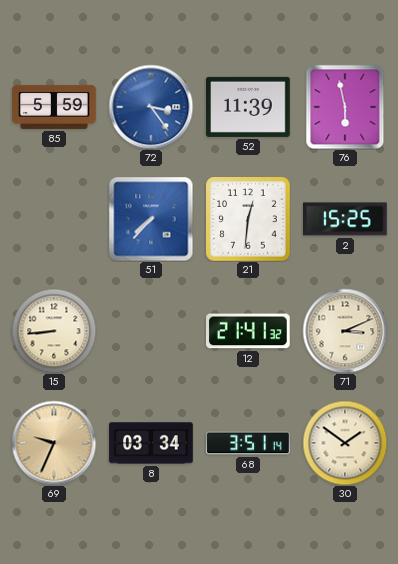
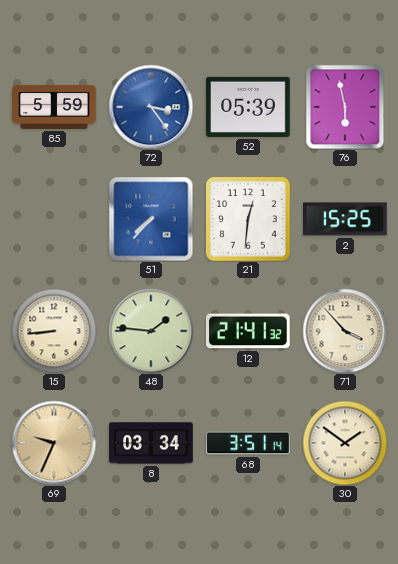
52: 11:39 -> 05:39
48: none -> 1:46
71: 3:11 -> 3:53
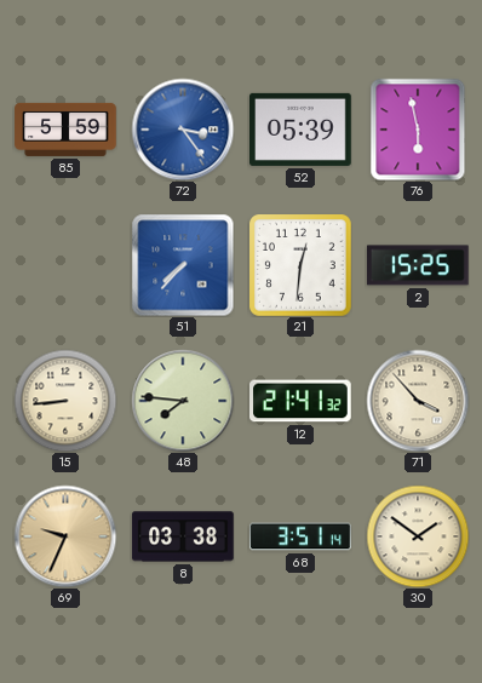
48: 1:46 -> 7:46
8: 03:34 -> 03:38
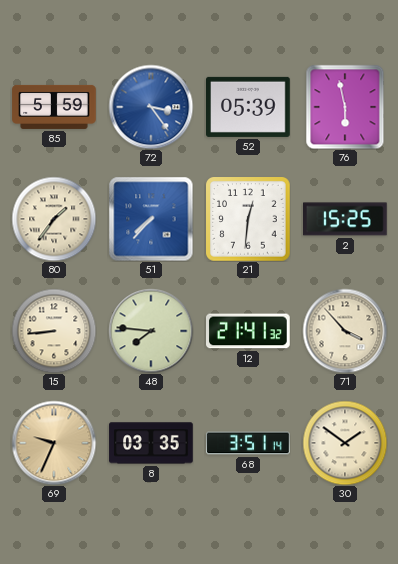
80: none -> 1:36
8: 03:38 -> 03:35
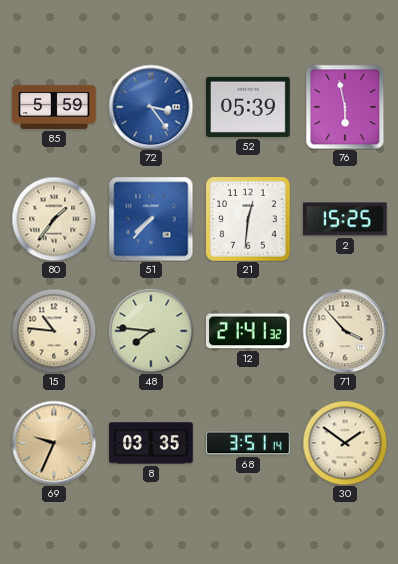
15: 8:44 -> 10:46
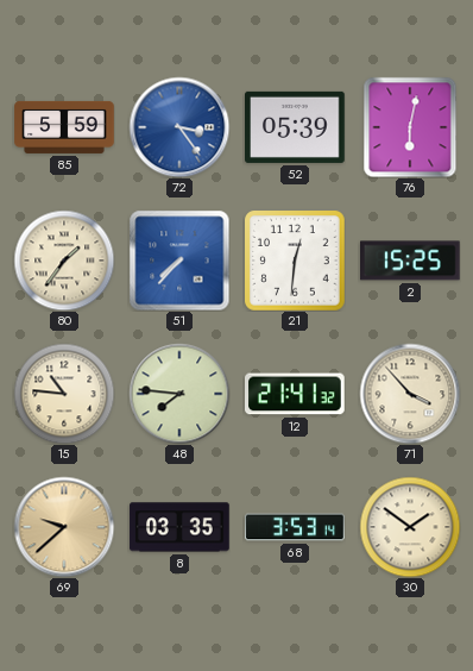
76: 5:58 -> 6:02
69: 9:34 -> 9:38
68: 3:51 -> 3:53
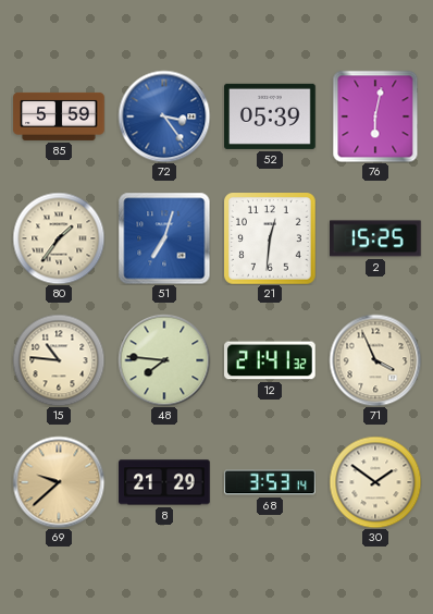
51: 7:37 -> 7:03
71: 3:53 -> 3:56
8: 03:35 -> 21:29
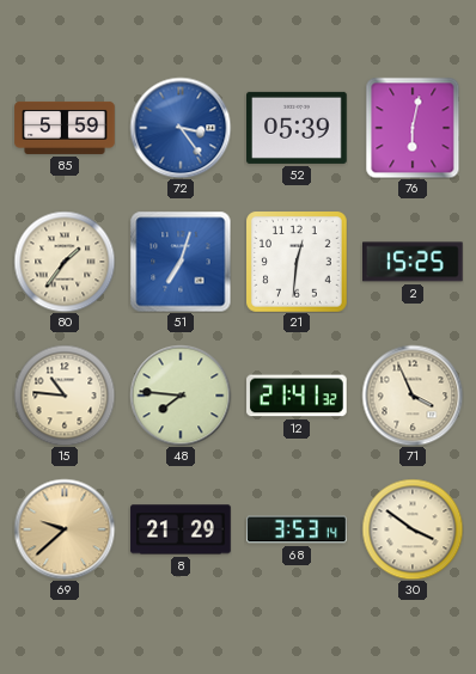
30: 1:51 -> 3:51
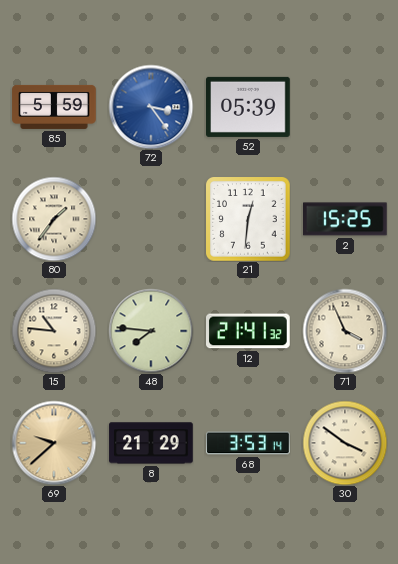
76: 6:02 -> none
51: 7:03 -> none
